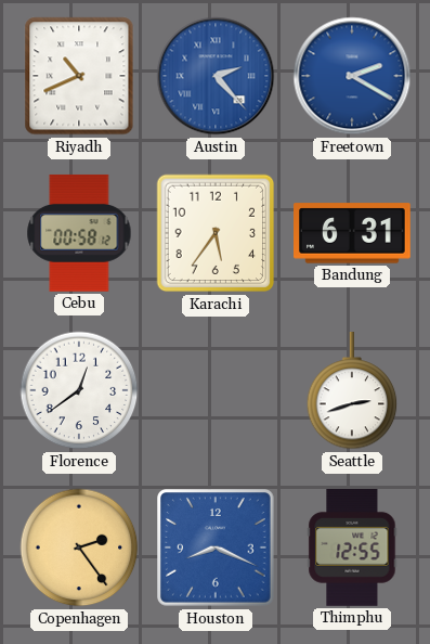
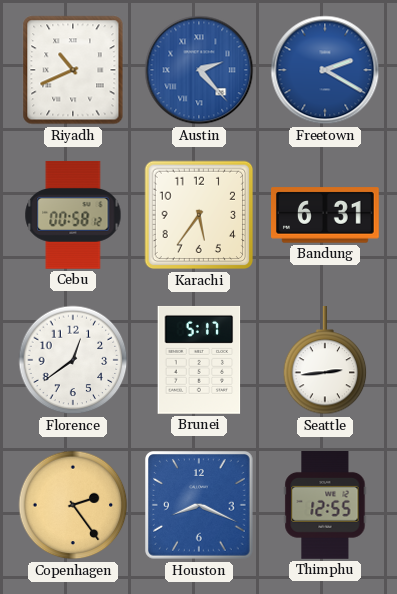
Brunei: none -> 5:17
Seattle: 2:42 -> 2:44
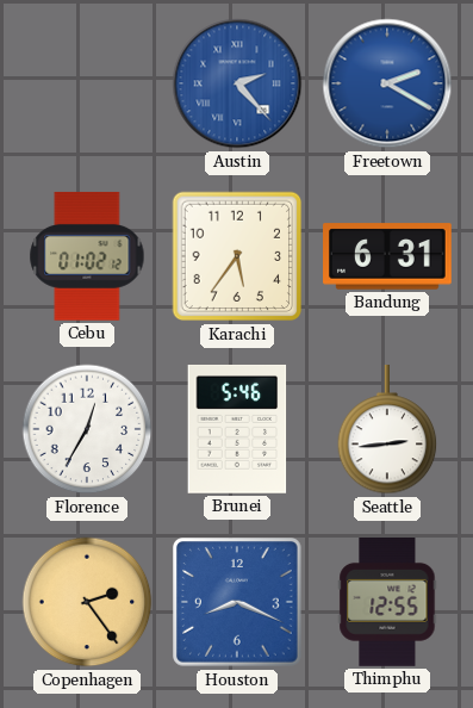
Riyadh: 10:41 -> none
Cebu: 00:58 -> 01:02
Florence: 12:39 -> 12:35
Brunei: 5:17 -> 5:46
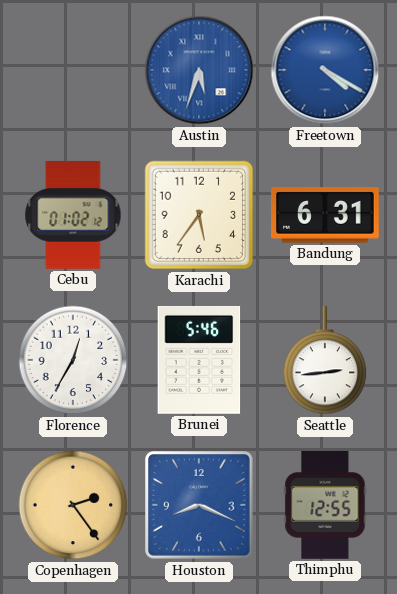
Austin: 2:23 -> 5:33
Freetown: 2:20 -> 4:20
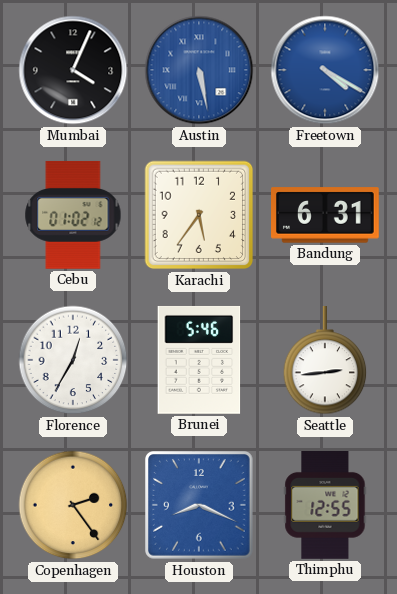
Mumbai: none -> 4:04
Austin: 5:33 -> 5:28
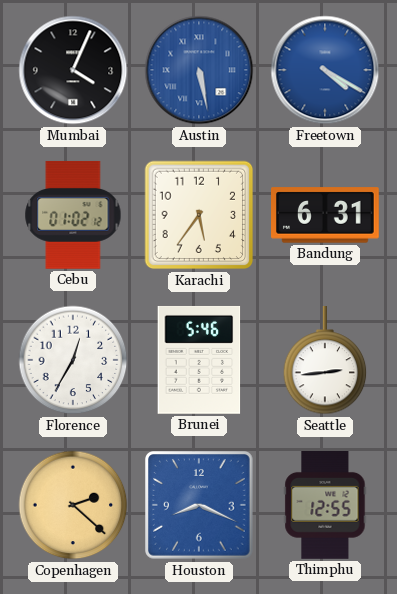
Copenhagen: 2:24 -> 2:22
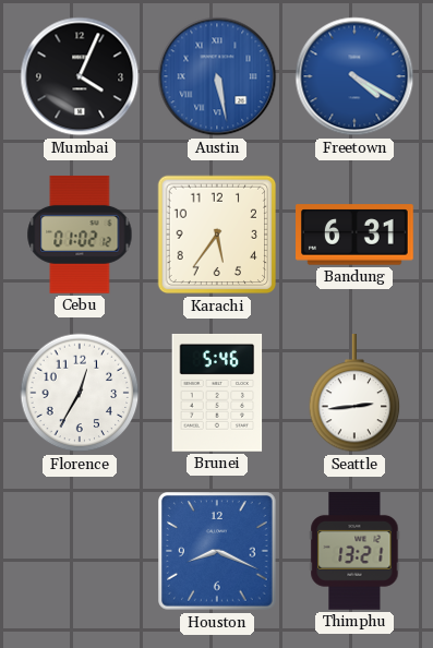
Copenhagen: 2:22 -> none
Thimphu: 12:55 -> 13:21
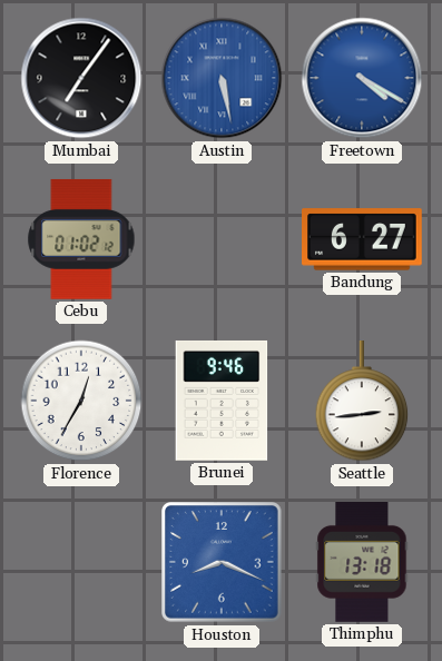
Mumbai: 4:04 -> 7:06
Karachi: 5:36 -> none
Bandung: 6:31 -> 6:27
Brunei: 5:46 -> 9:46
Thimphu: 13:21 -> 13:18
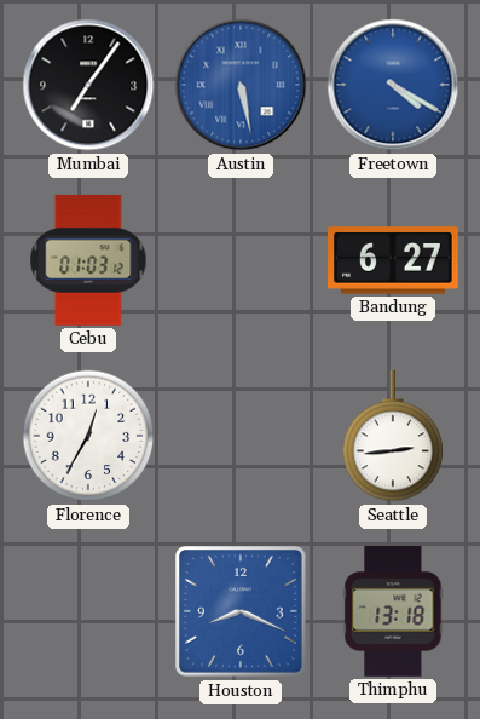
Cebu: 01:02 -> 01:03
Brunei: 9:46 -> none
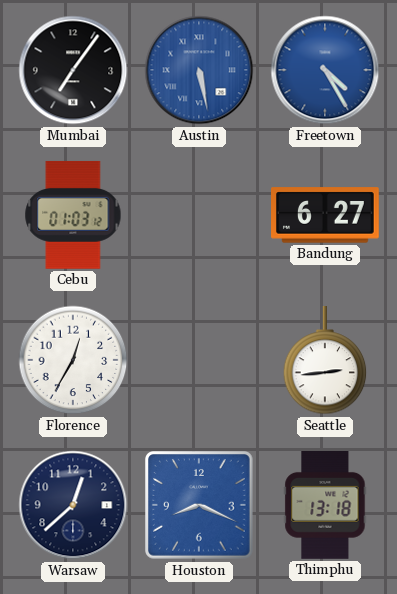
Freetown: 4:20 -> 4:25
Warsaw: none -> 12:38
